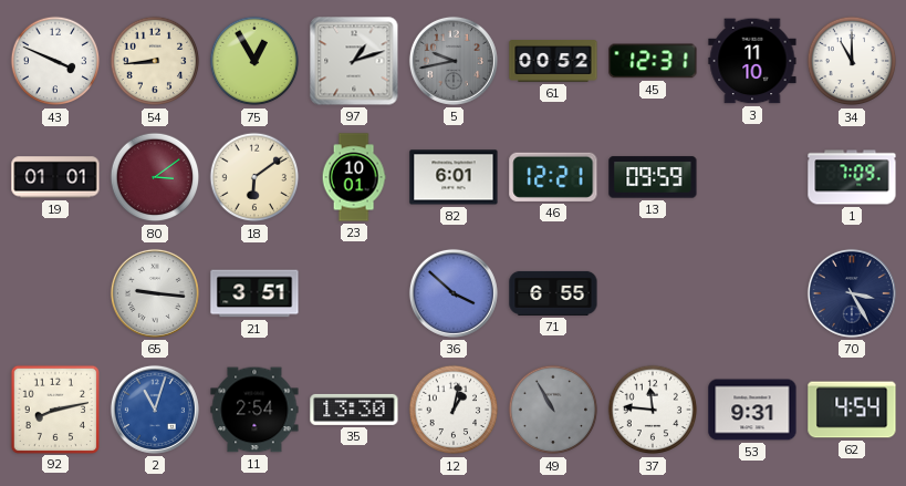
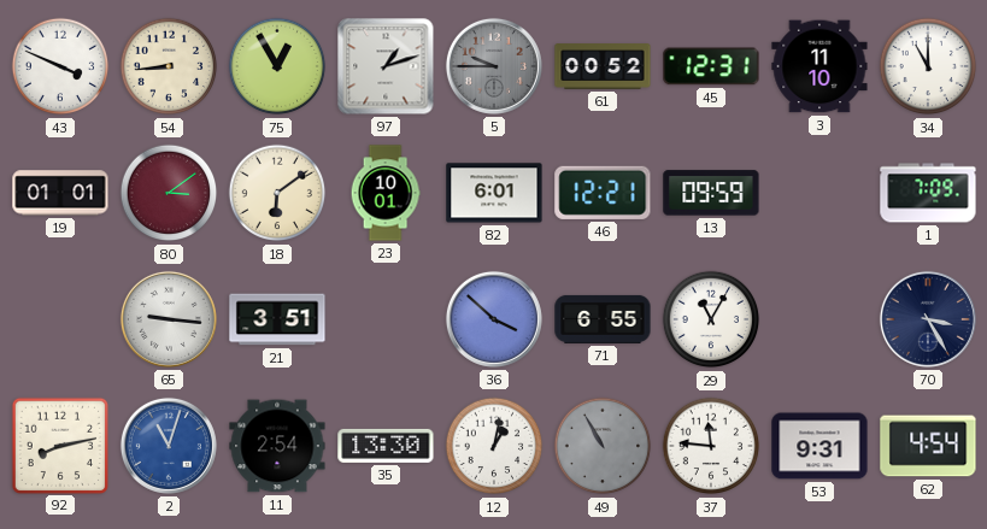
5: 9:43 -> 9:45
29: none -> 11:05
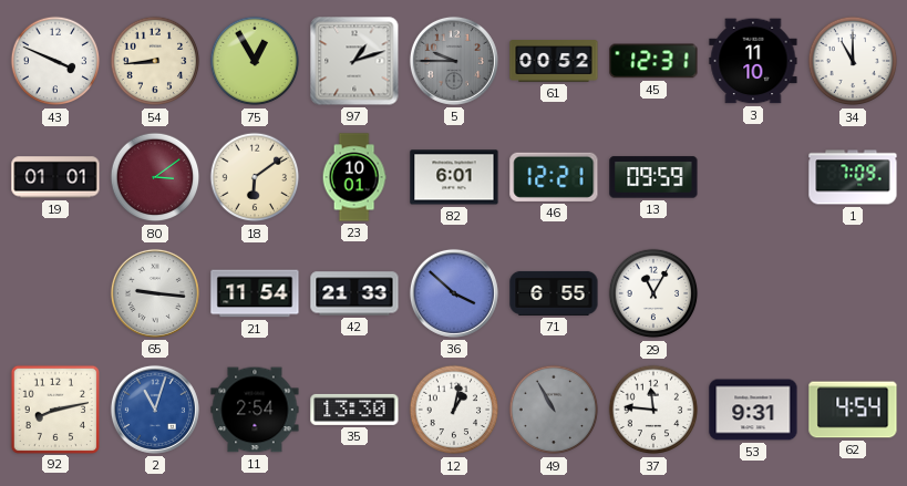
21: 3:51 -> 11:54
42: none -> 21:33
70: 3:25 -> none
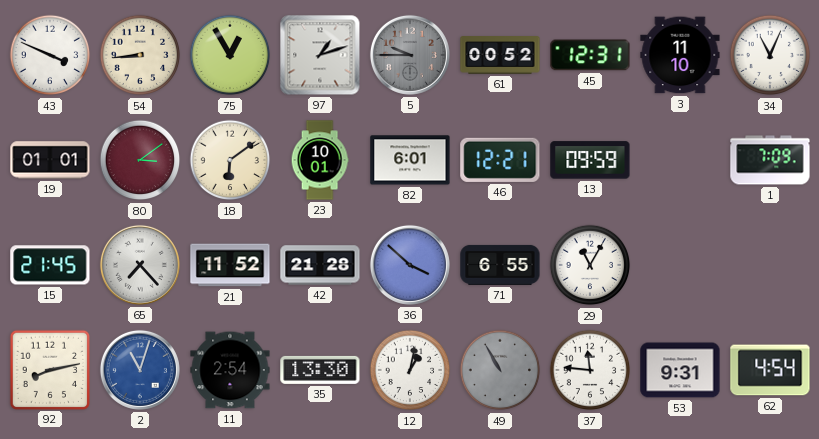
34: 11:00 -> 11:04
15: none -> 21:45
65: 9:16 -> 7:23
21: 11:54 -> 11:52
42: 21:33 -> 21:28
